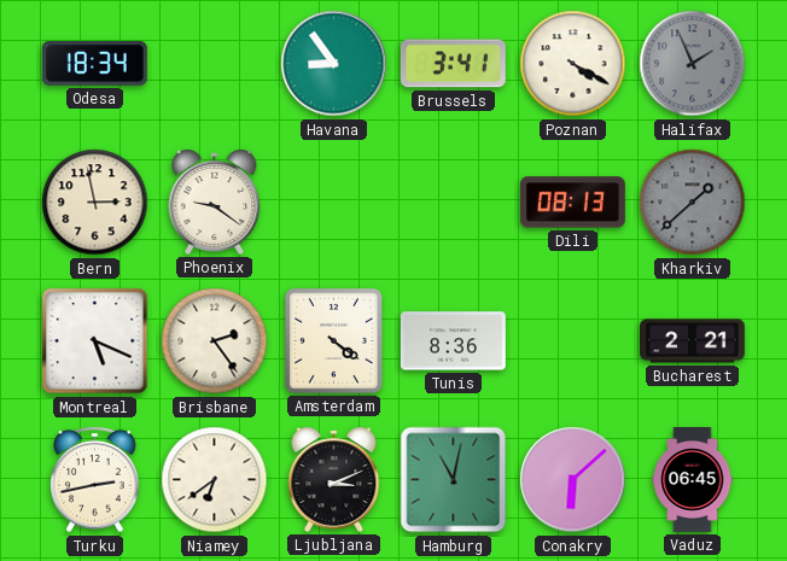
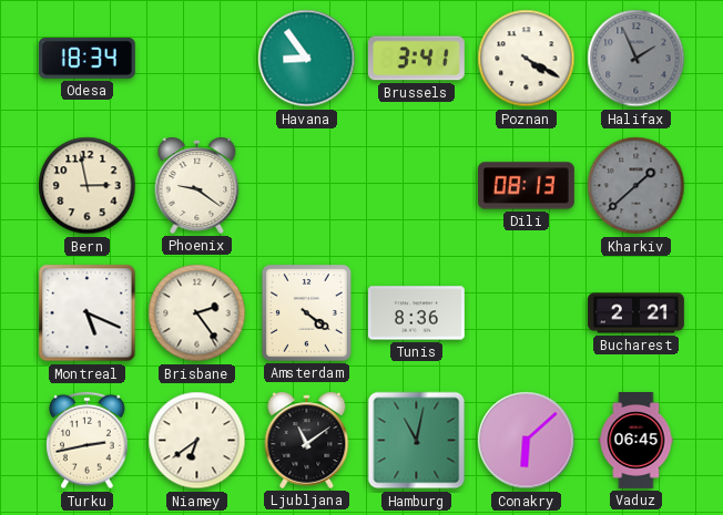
Ljubljana: 3:11 -> 11:09
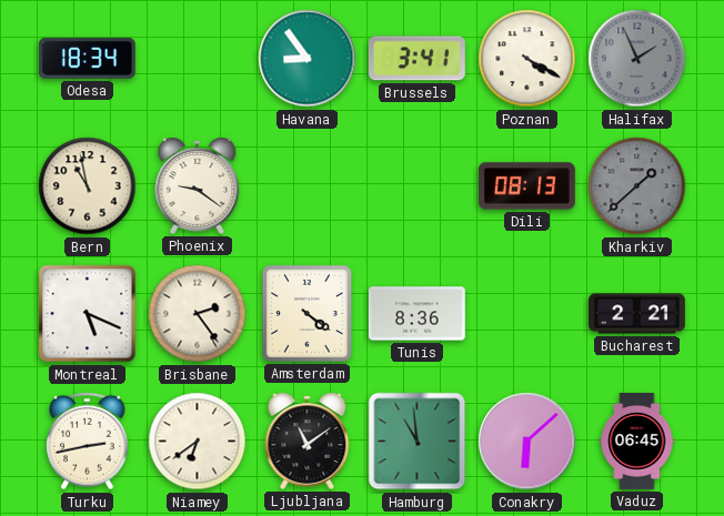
Bern: 2:58 -> 10:58
Hamburg: 11:02 -> 10:59
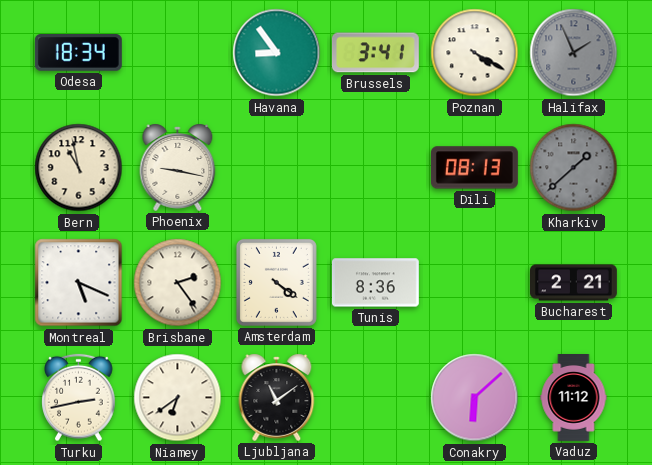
Phoenix: 9:21 -> 9:17
Hamburg: 10:59 -> none
Vaduz: 06:45 -> 11:12
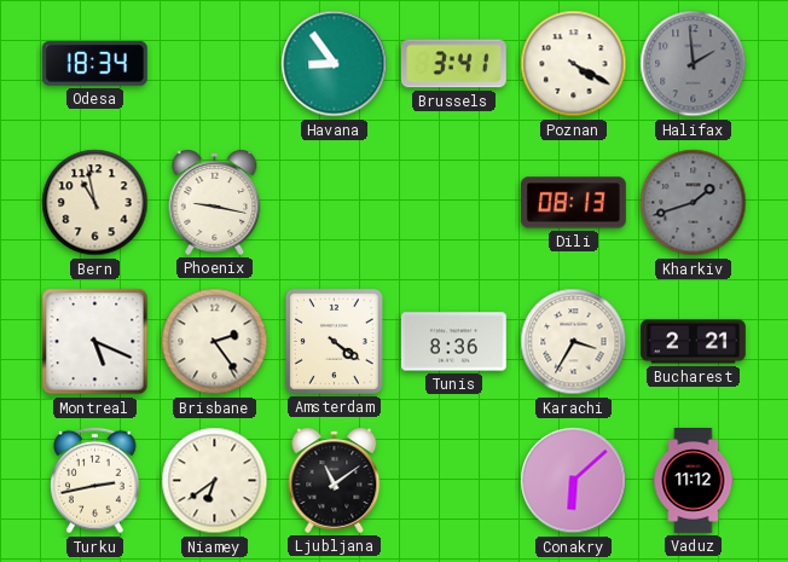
Halifax: 1:56 -> 1:59
Kharkiv: 1:38 -> 1:42
Karachi: none -> 3:35
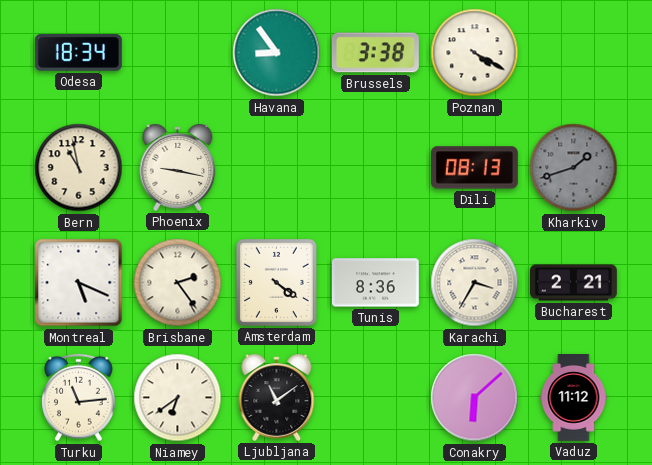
Brussels: 3:41 -> 3:38
Halifax: 1:59 -> none
Turku: 2:43 -> 11:14
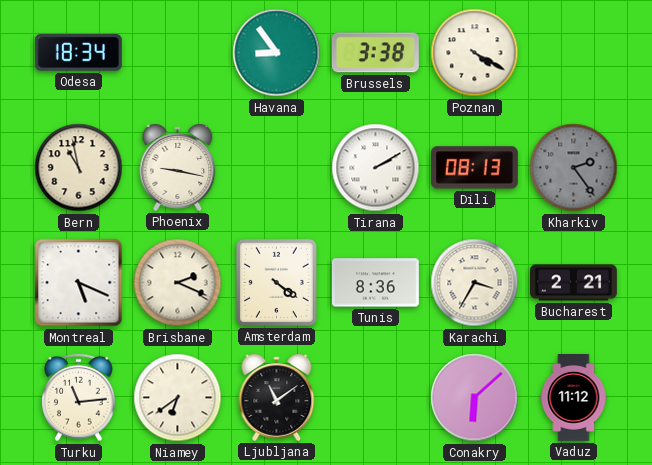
Tirana: none -> 2:10
Kharkiv: 1:42 -> 2:24
Brisbane: 2:24 -> 2:19
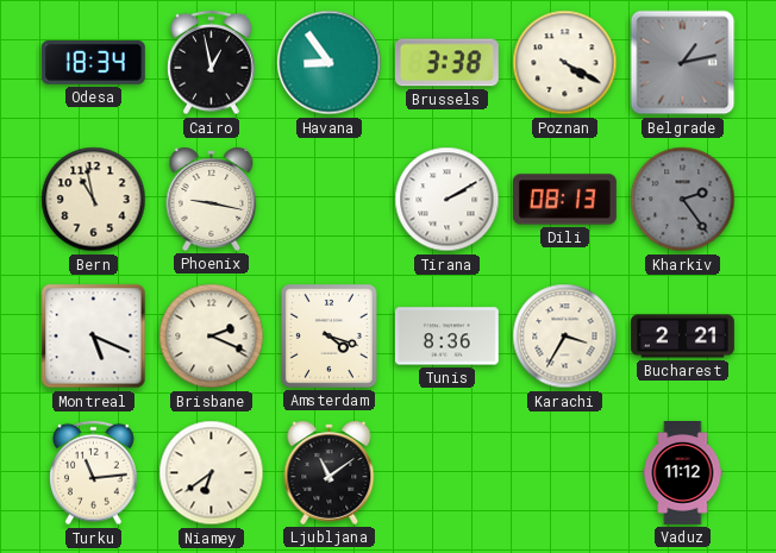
Cairo: none -> 12:58
Belgrade: none -> 1:13
Amsterdam: 4:21 -> 4:18
Conakry: 6:08 -> none
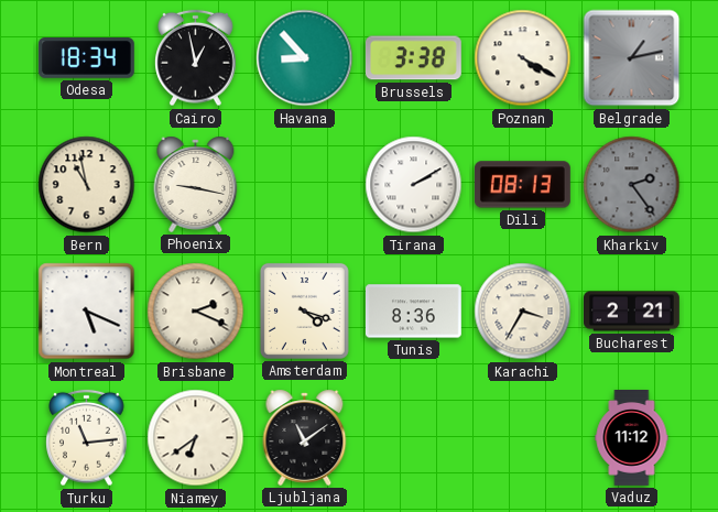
Havana: 8:54 -> 8:53
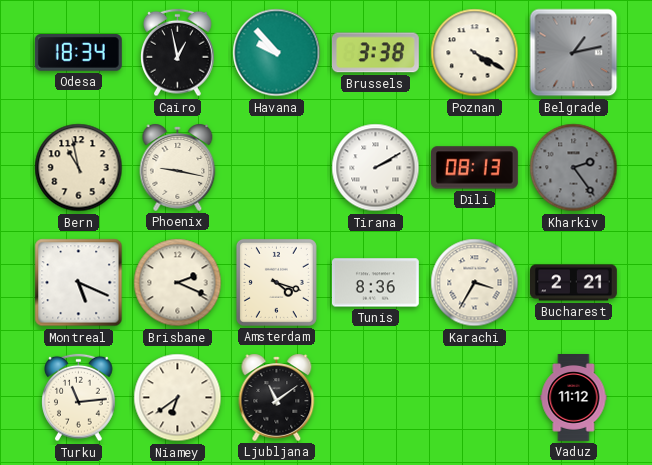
Havana: 8:53 -> 9:53
